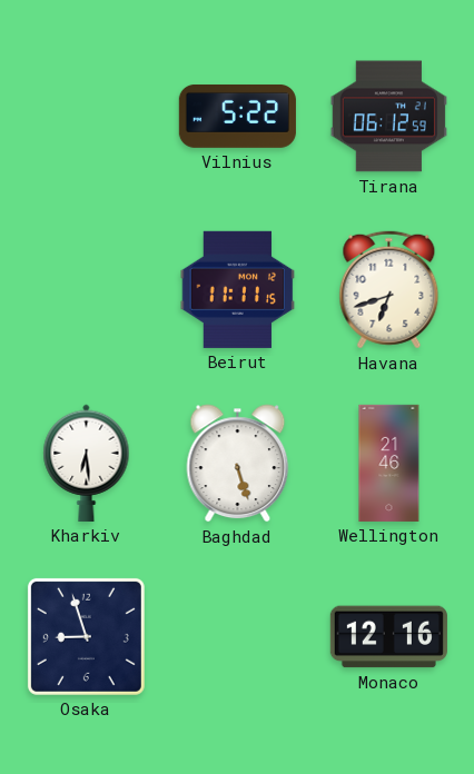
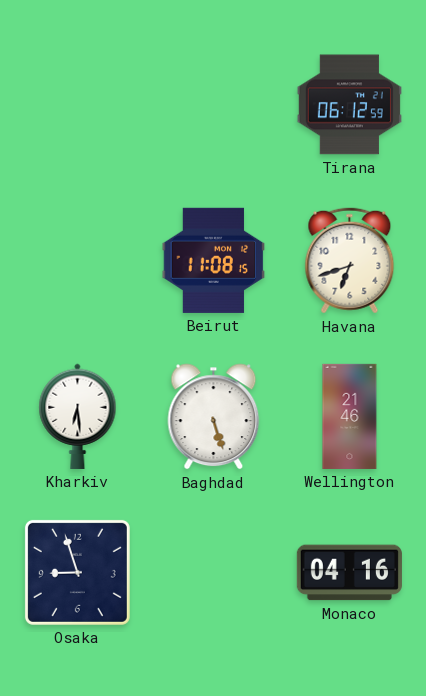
Vilnius: 5:22 -> none
Beirut: 11:11 -> 11:08
Monaco: 12:16 -> 04:16
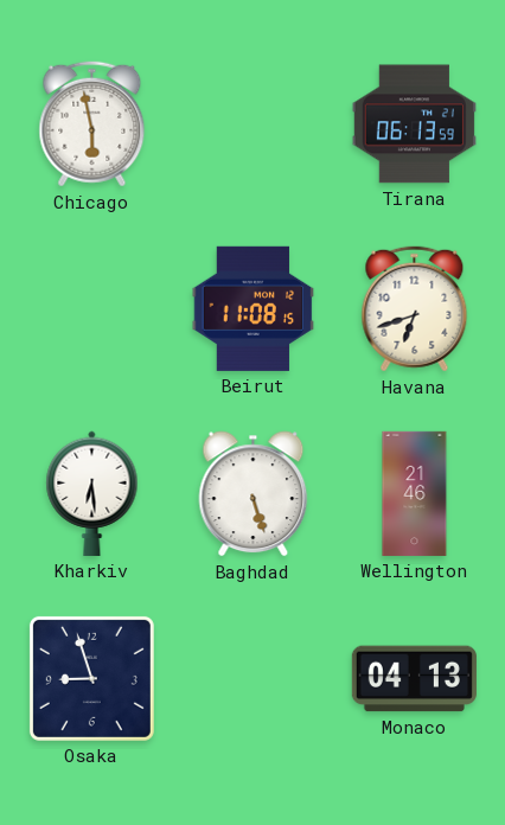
Chicago: none -> 5:58
Tirana: 06:12 -> 06:13
Monaco: 04:16 -> 04:13
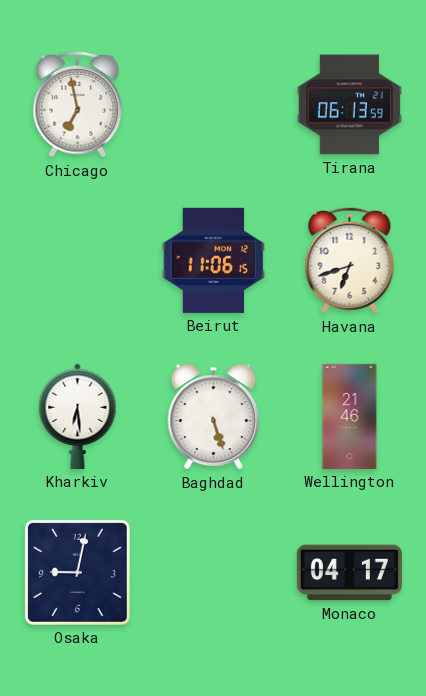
Chicago: 5:58 -> 6:58
Beirut: 11:08 -> 11:06
Osaka: 8:57 -> 9:02
Monaco: 04:13 -> 04:17
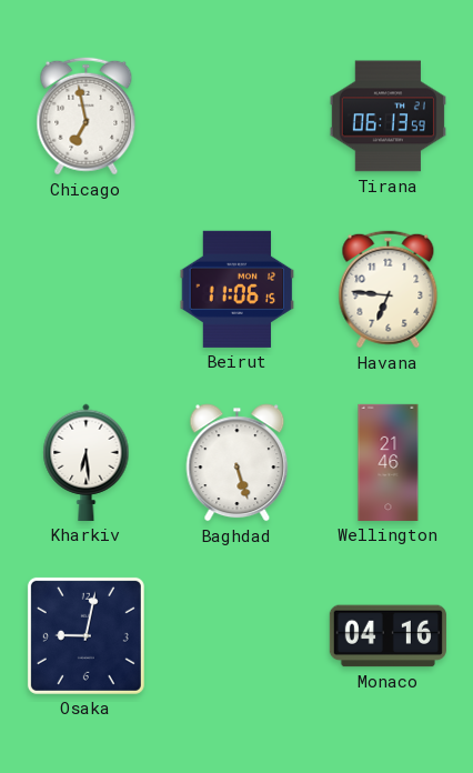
Havana: 6:42 -> 6:46
Monaco: 04:17 -> 04:16
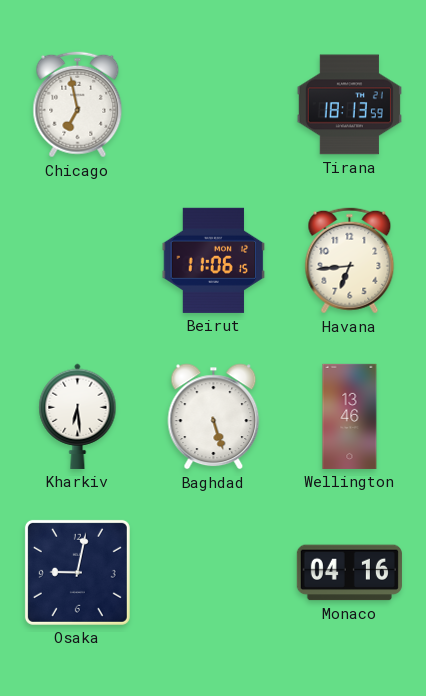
Tirana: 06:13 -> 18:13
Havana: 6:46 -> 6:44
Wellington: 21:46 -> 13:46
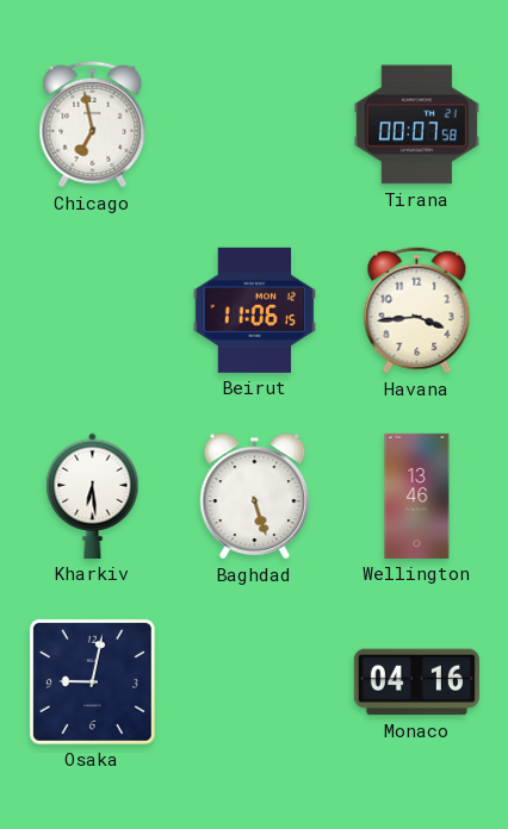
Tirana: 18:13 -> 00:07
Havana: 6:44 -> 3:44
